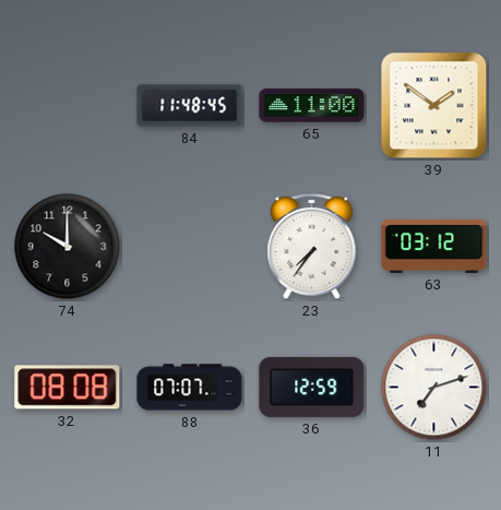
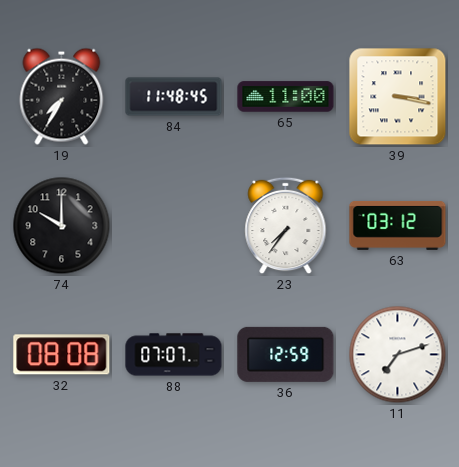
19: none -> 7:35
39: 1:51 -> 3:17
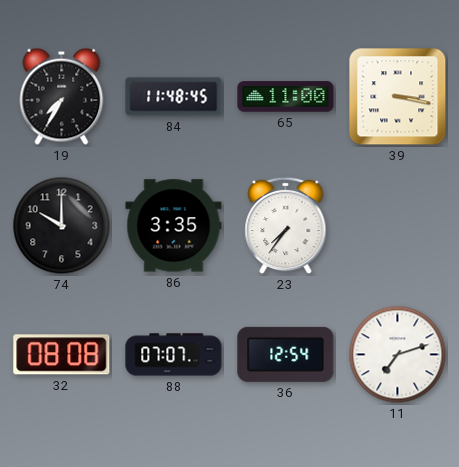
86: none -> 3:35
63: 03:12 -> none
36: 12:59 -> 12:54
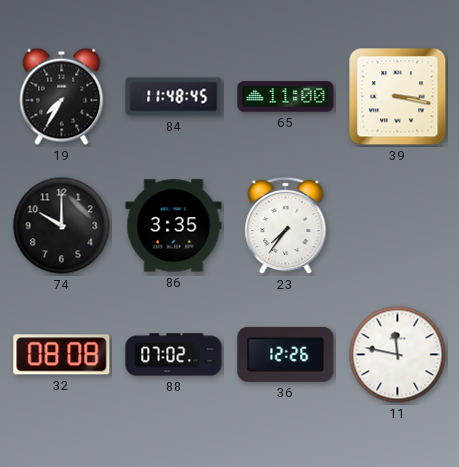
88: 07:07 -> 07:02
36: 12:54 -> 12:26
11: 7:12 -> 11:47
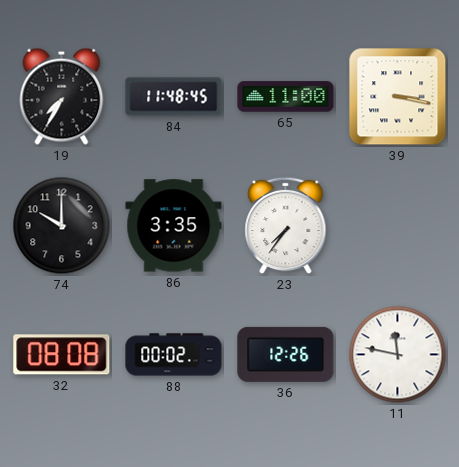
88: 07:02 -> 00:02
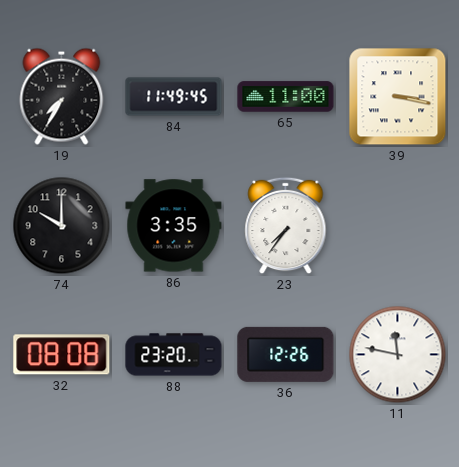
84: 11:48 -> 11:49
88: 00:02 -> 23:20
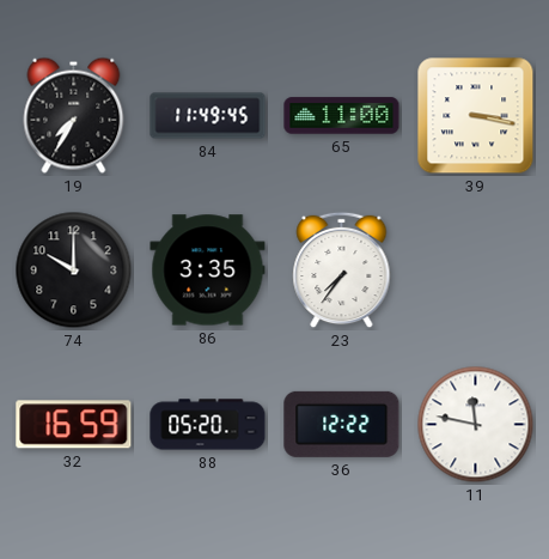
32: 08:08 -> 16:59
88: 23:20 -> 05:20
36: 12:26 -> 12:22
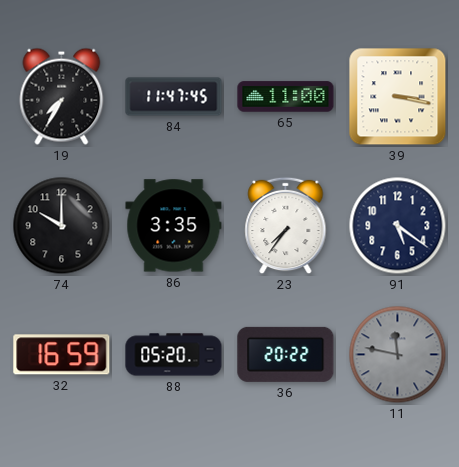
84: 11:49 -> 11:47
91: none -> 5:21
36: 12:22 -> 20:22
11 dial: white -> grey
